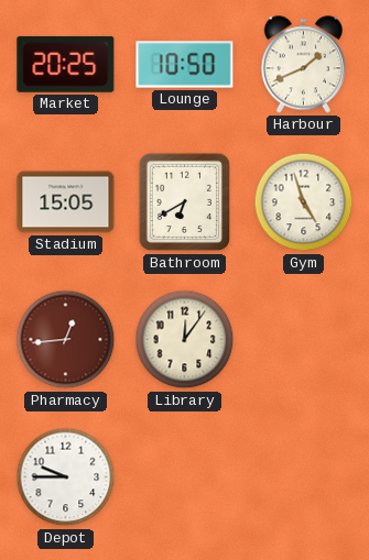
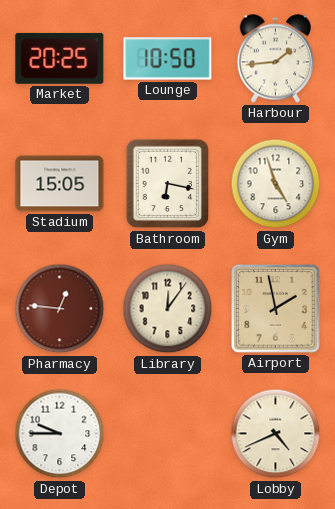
Harbour: 1:41 -> 1:44
Bathroom: 6:40 -> 6:17
Pharmacy: 12:44 -> 12:46
Airport: none -> 1:58
Lobby: none -> 4:41
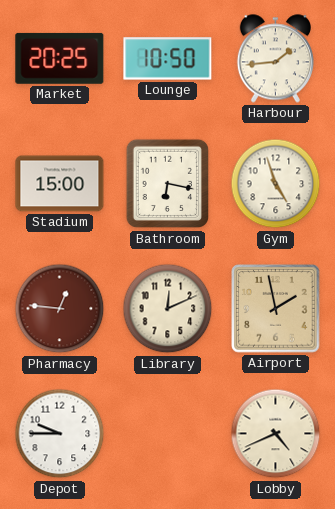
Stadium: 15:05 -> 15:00
Library: 12:06 -> 12:11
